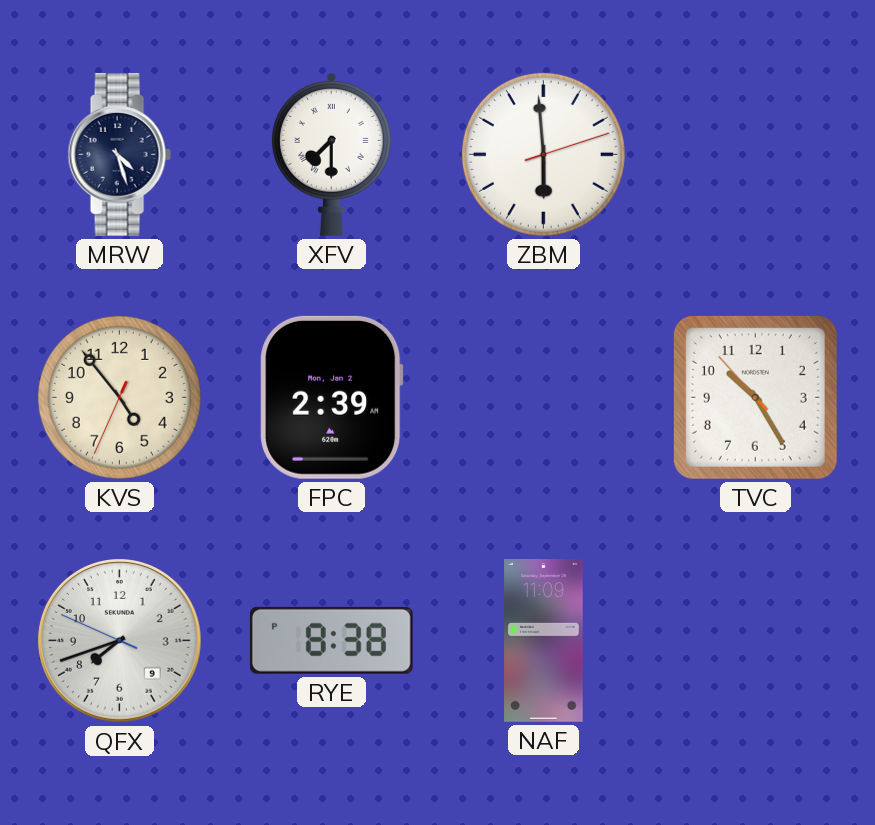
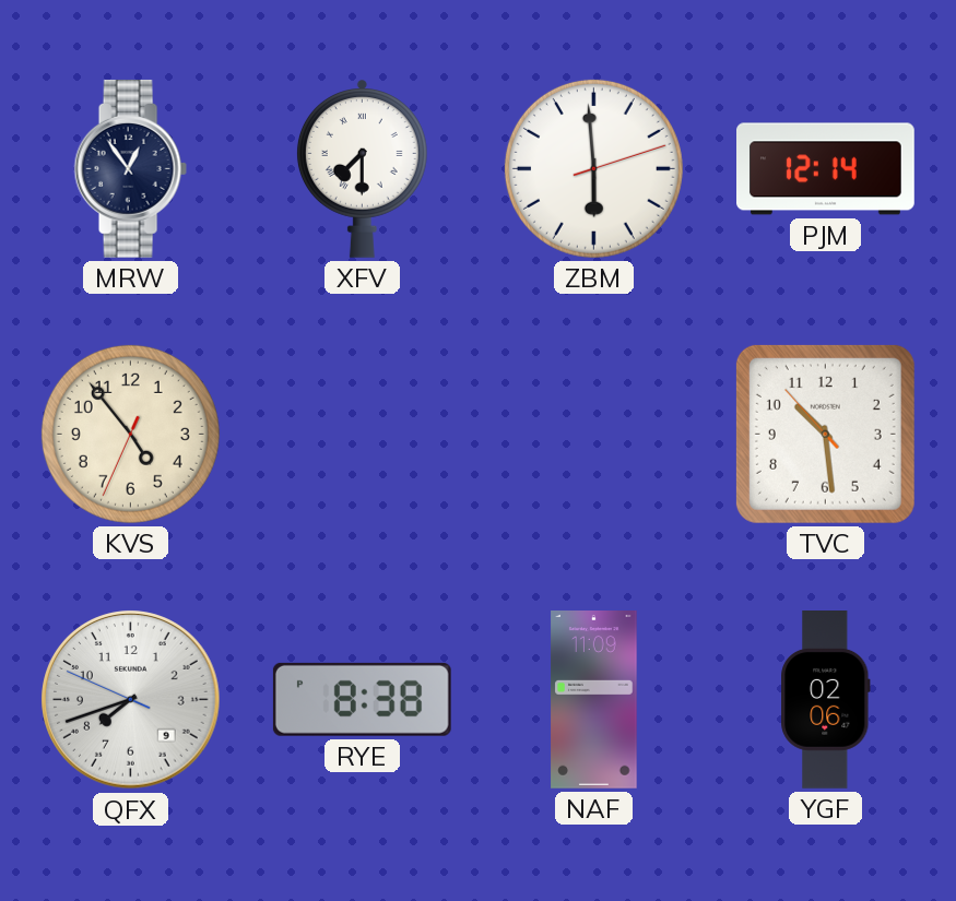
MRW: 4:27 -> 12:54
PJM: none -> 12:14
FPC: 2:39 -> none
TVC: 10:24 -> 10:28
YGF: none -> 02:06
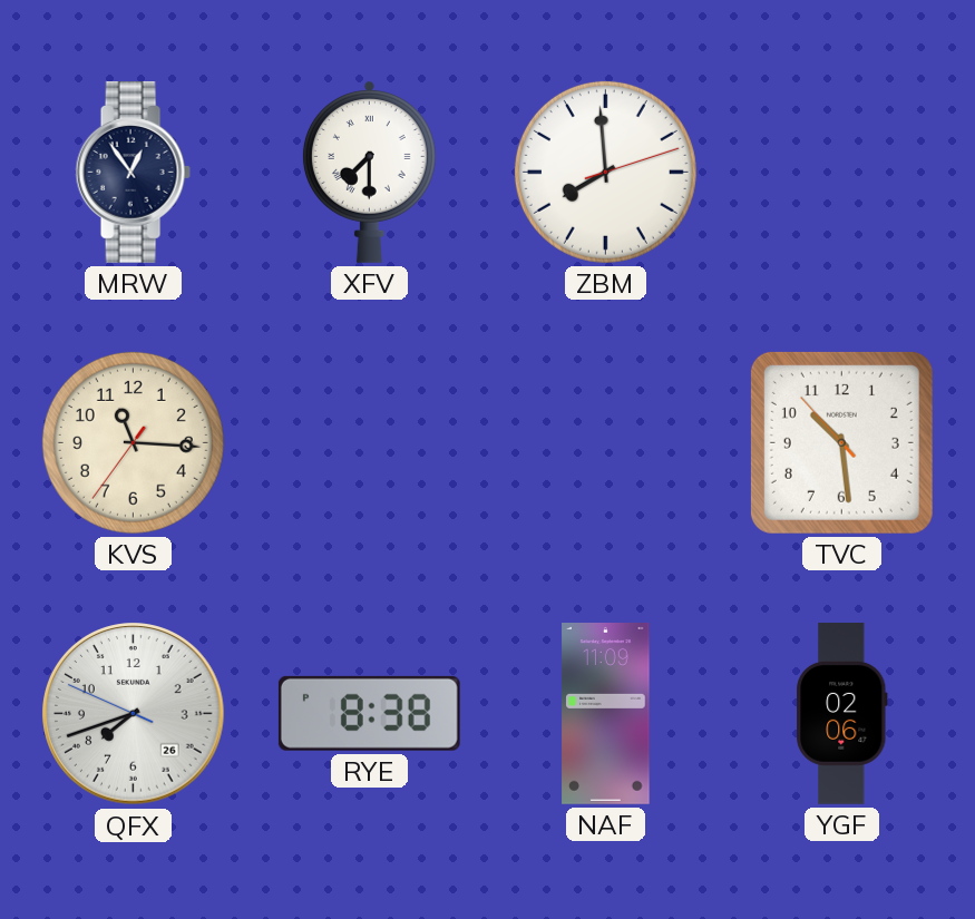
ZBM: 5:59 -> 7:59
PJM: 12:14 -> none
KVS: 4:53 -> 11:15
QFX date: 9 -> 26
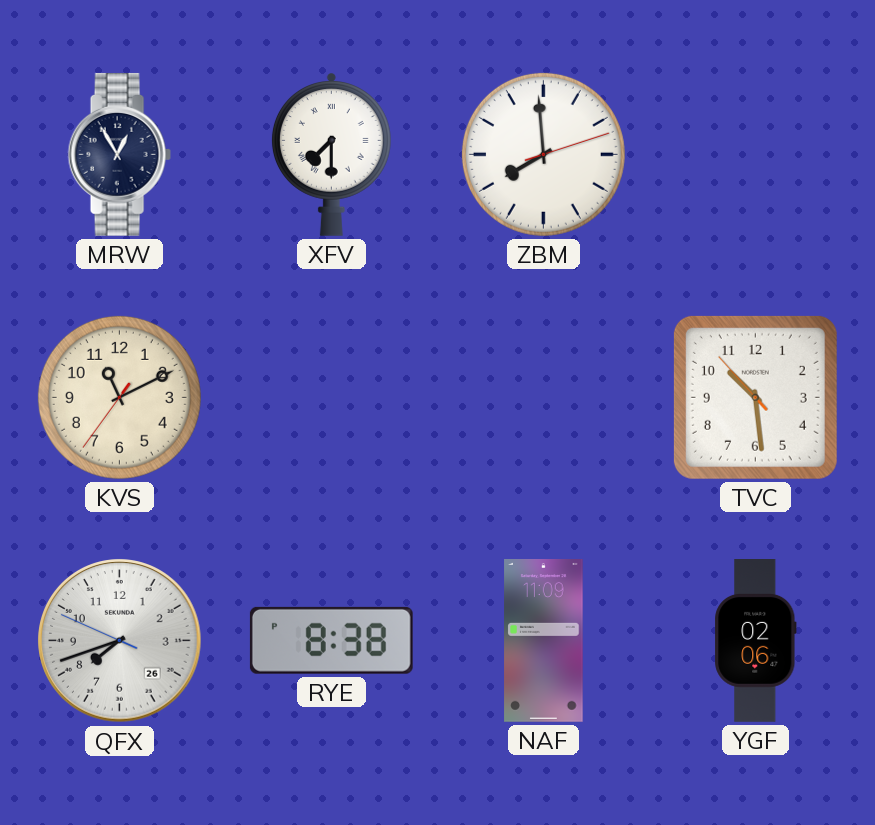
MRW: 12:54 -> 12:55
KVS: 11:15 -> 11:10
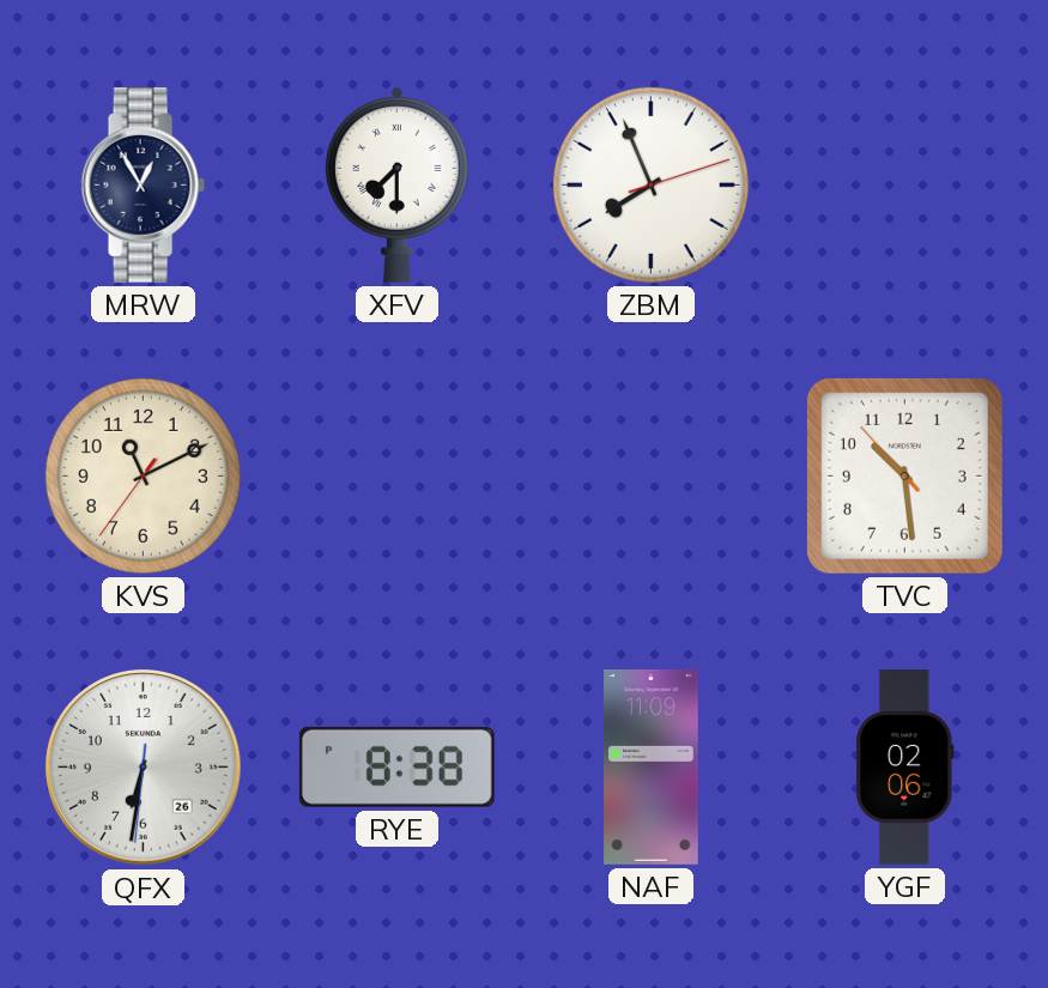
ZBM: 7:59 -> 7:56
QFX: 7:41 -> 6:31
